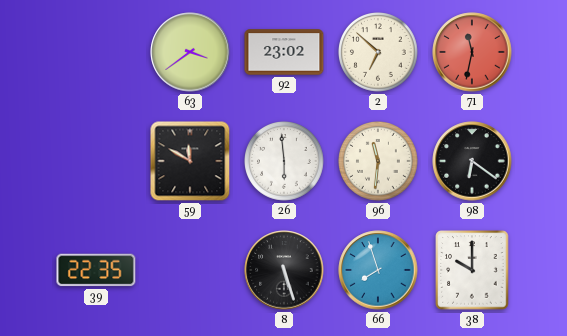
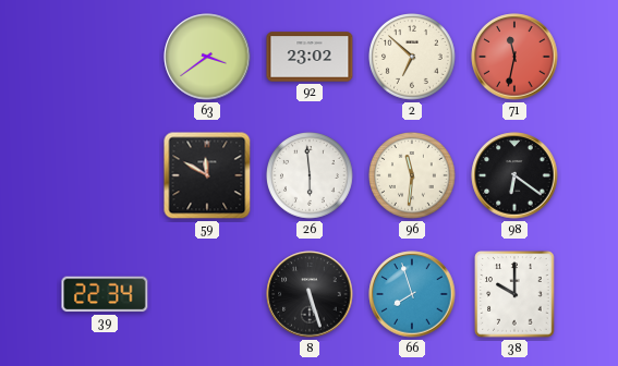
39: 22:35 -> 22:34
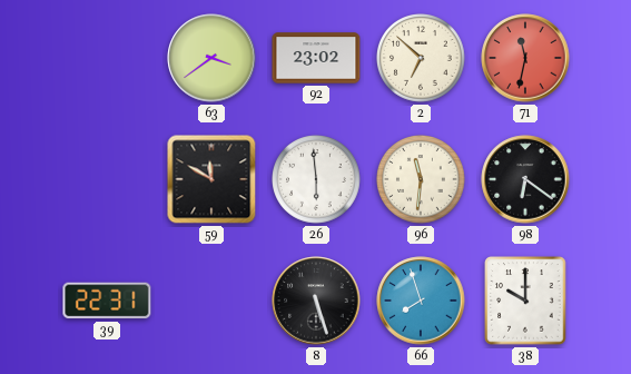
39: 22:34 -> 22:31
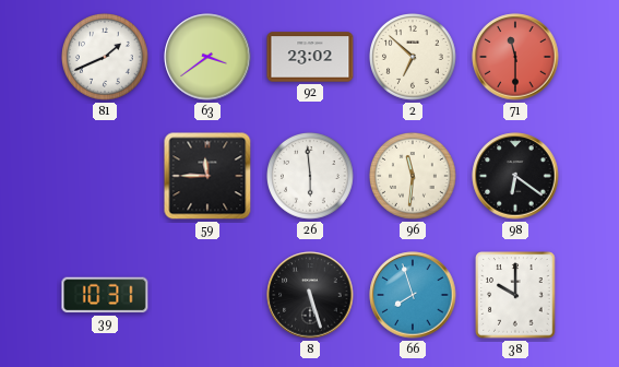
81: none -> 1:41
71: 11:32 -> 11:30
59: 11:50 -> 11:45
39: 22:31 -> 10:31
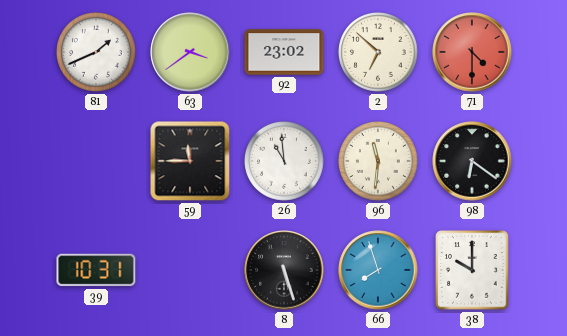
71: 11:30 -> 4:30
26: 5:59 -> 10:59
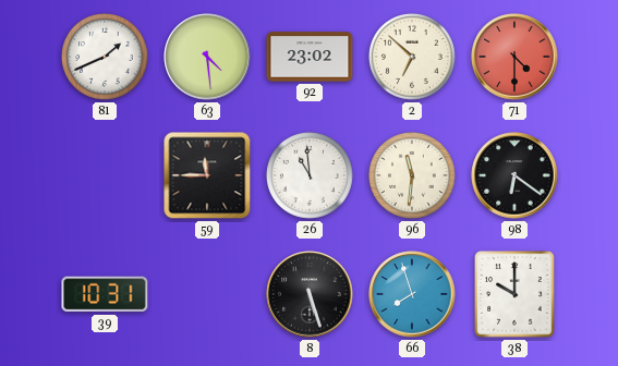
63: 3:39 -> 4:29
